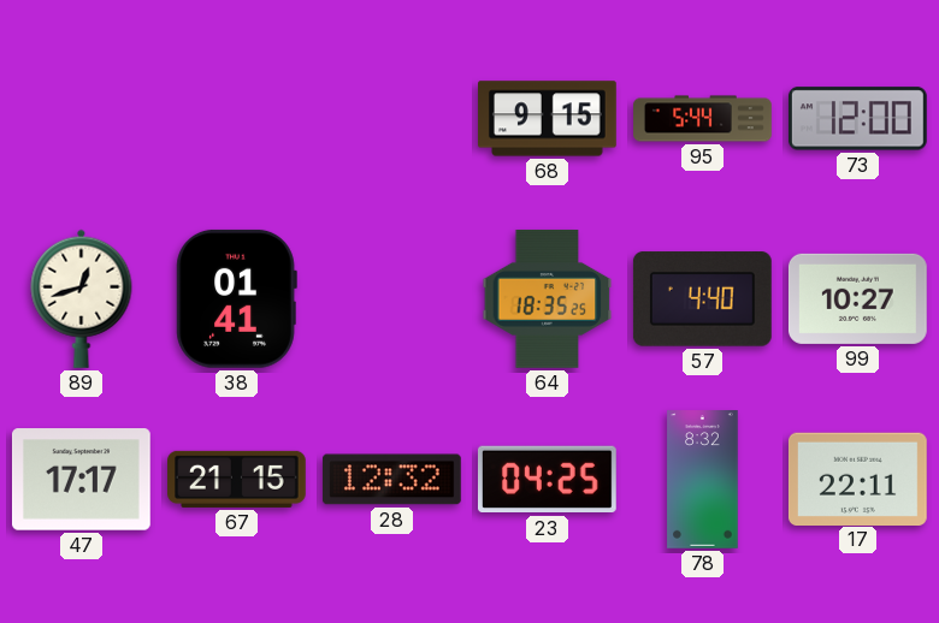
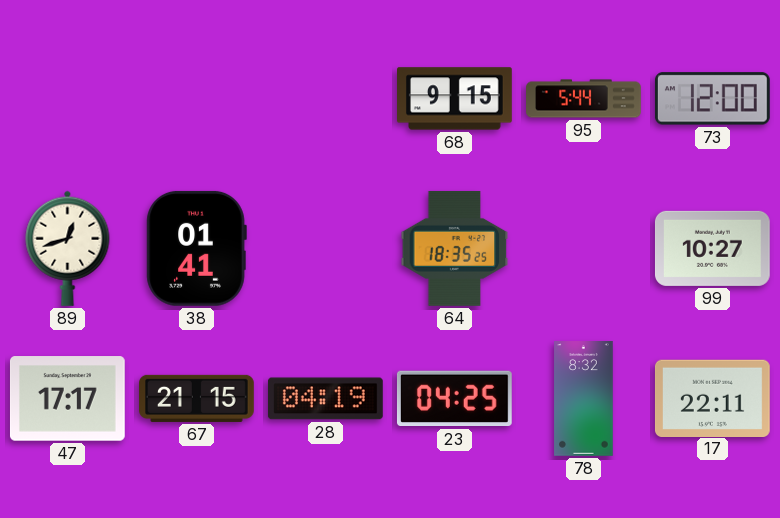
57: 4:40 -> none
28: 12:32 -> 04:19
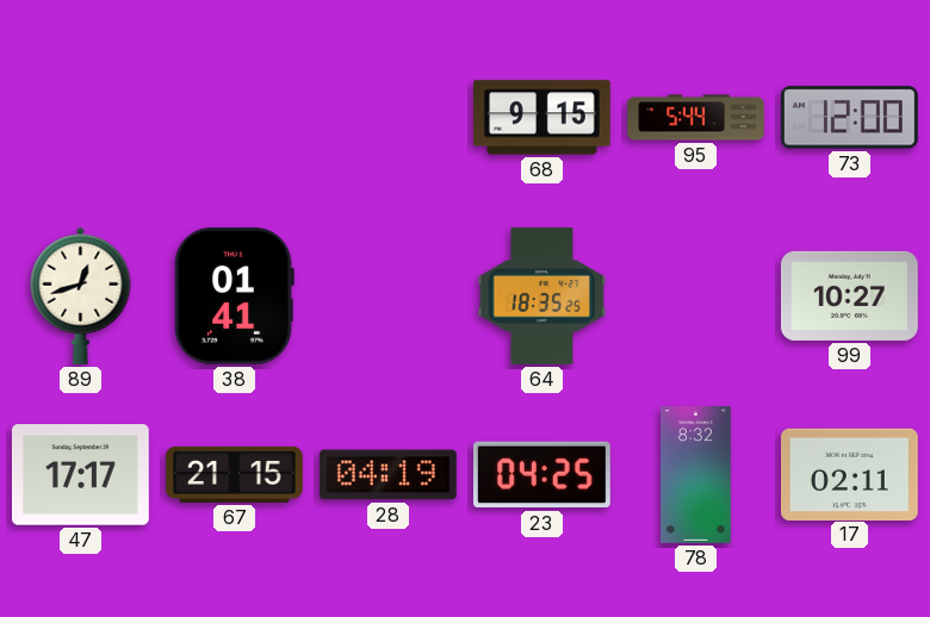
17: 22:11 -> 02:11
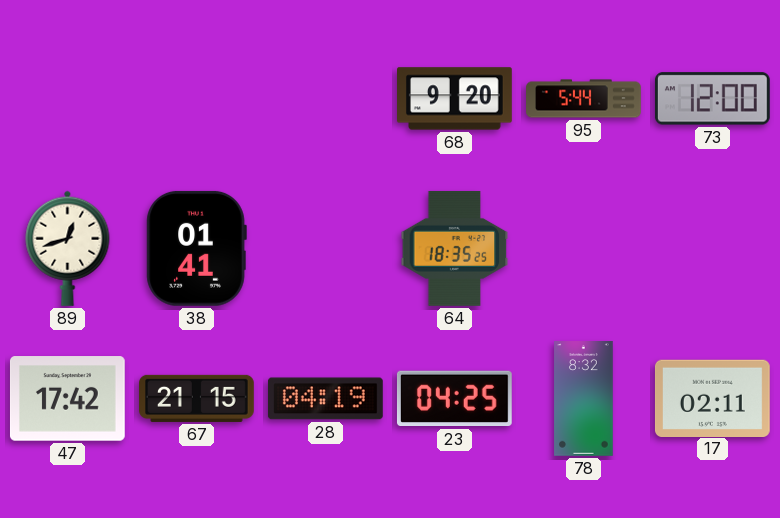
68: 9:15 -> 9:20
99: 10:27 -> none
47: 17:17 -> 17:42
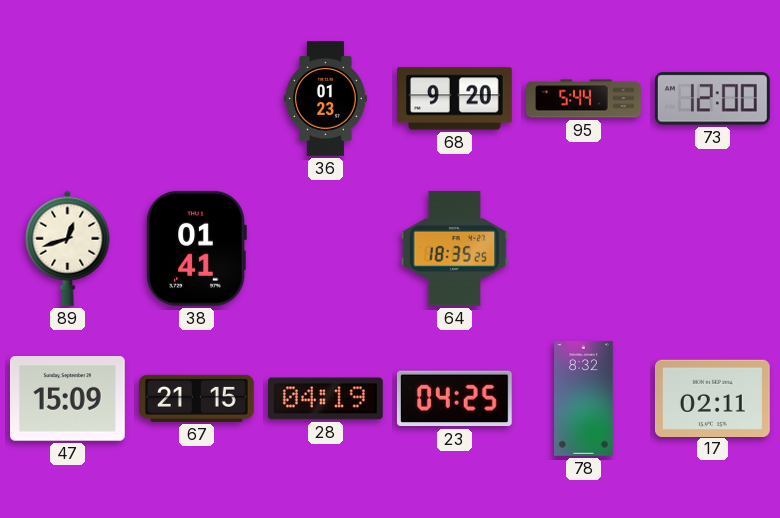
36: none -> 01:23
47: 17:42 -> 15:09
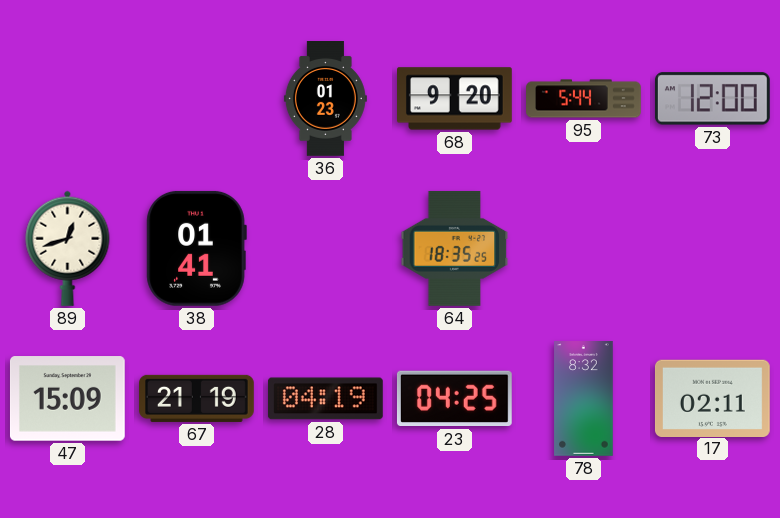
67: 21:15 -> 21:19
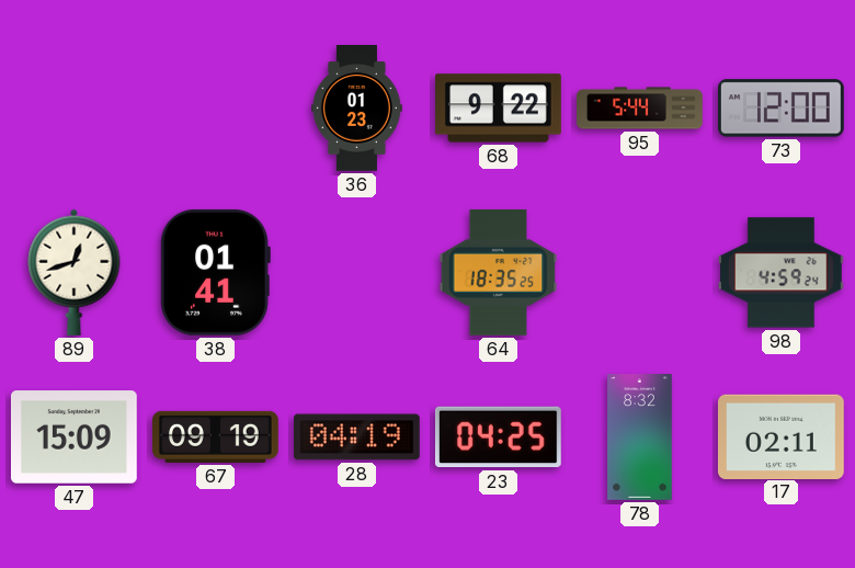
68: 9:20 -> 9:22
98: none -> 4:59
67: 21:19 -> 09:19
